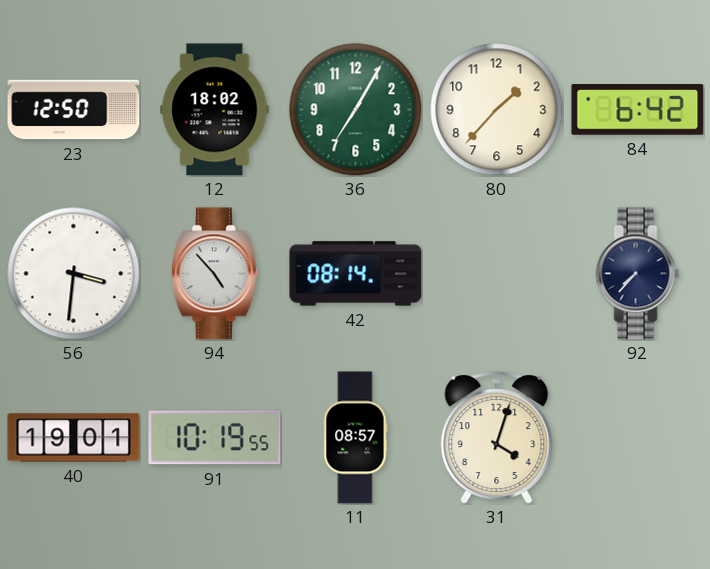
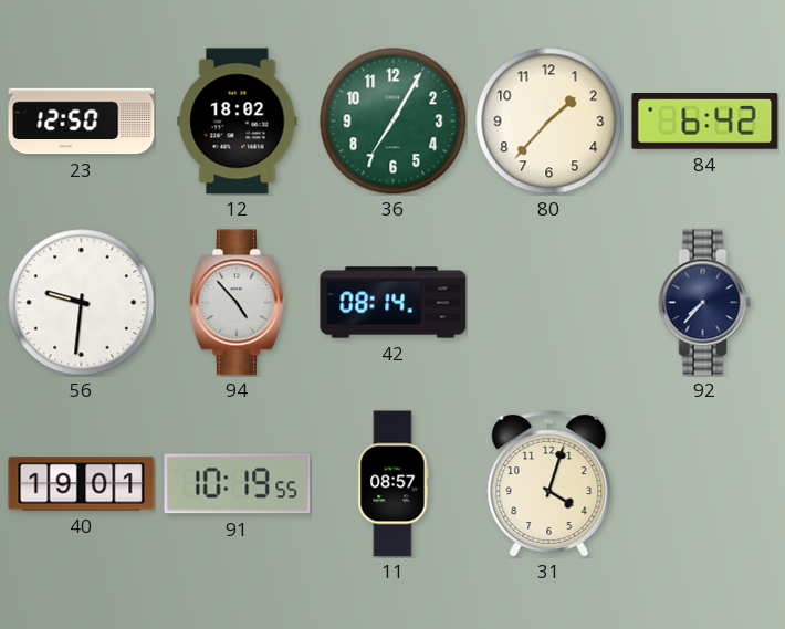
56: 3:31 -> 9:31
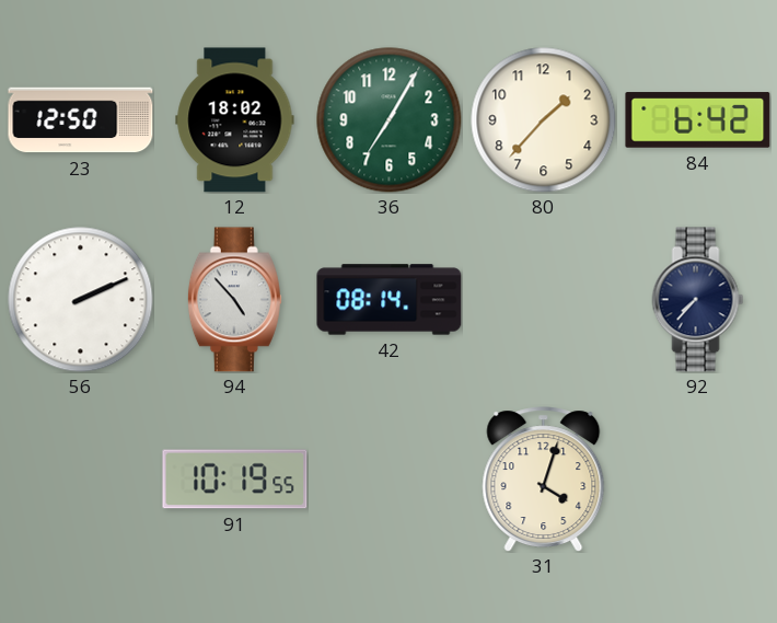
56: 9:31 -> 2:11
40: 19:01 -> none
11: 08:57 -> none
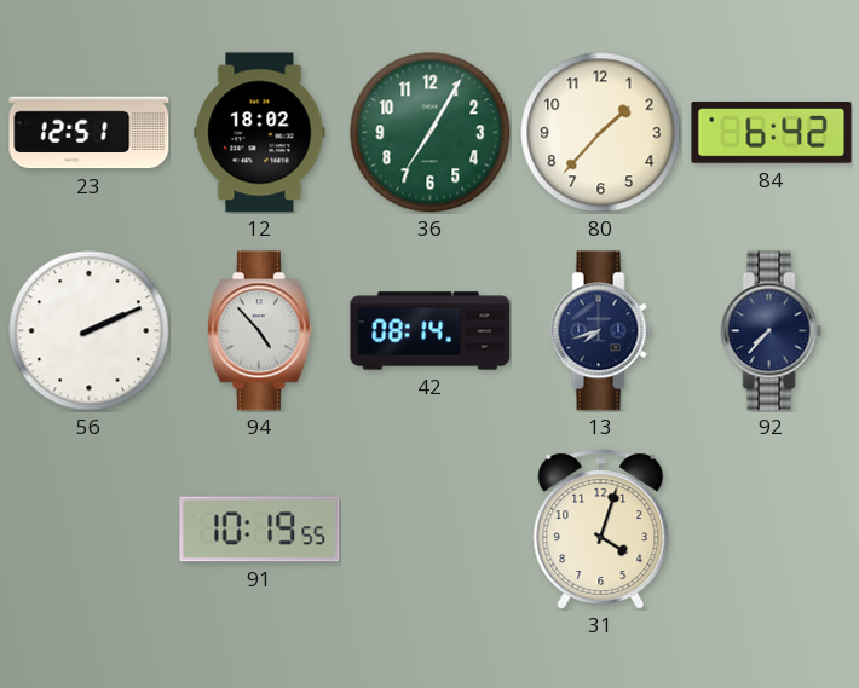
23: 12:50 -> 12:51
13: none -> 7:42
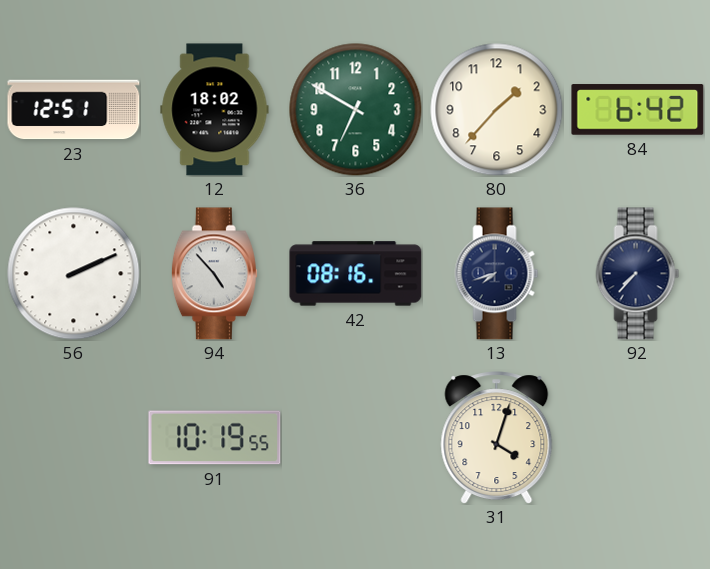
36: 7:05 -> 6:50
42: 08:14 -> 08:16
